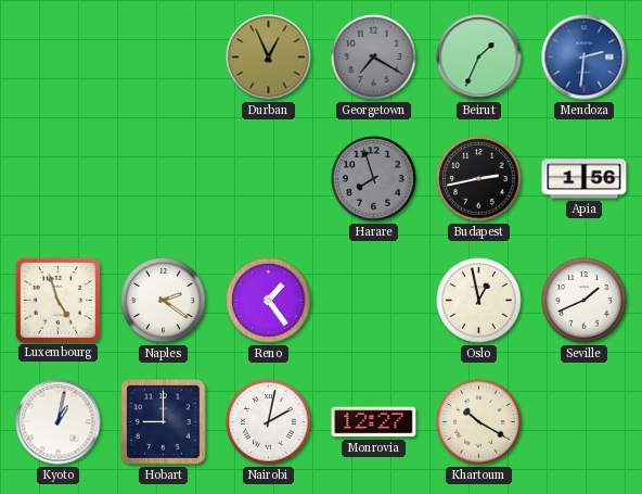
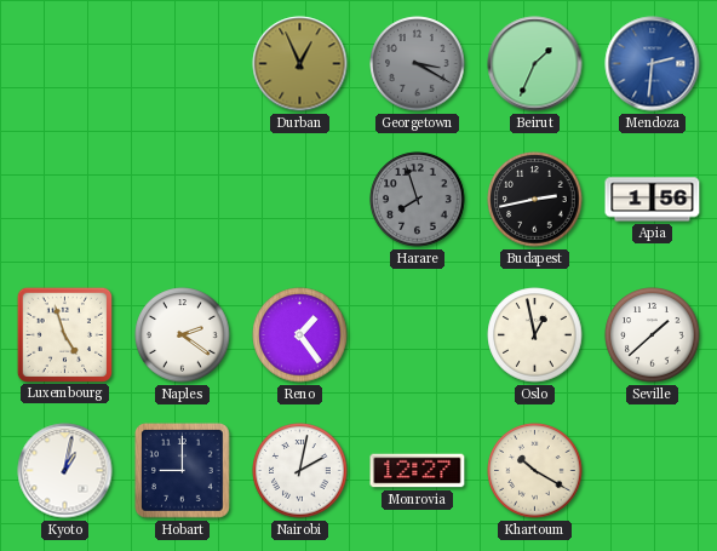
Georgetown: 7:20 -> 3:20
Seville: 1:41 -> 1:38
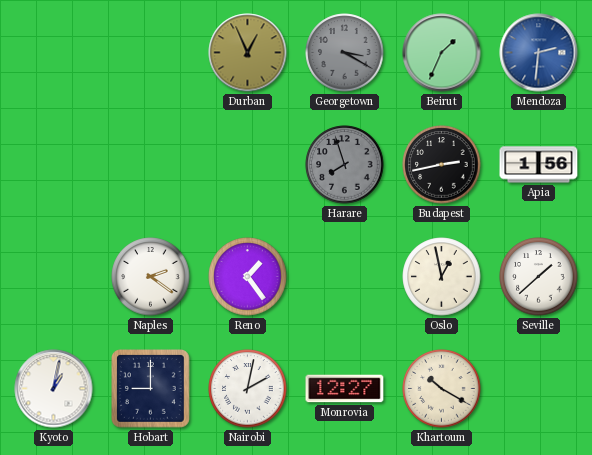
Luxembourg: 4:57 -> none
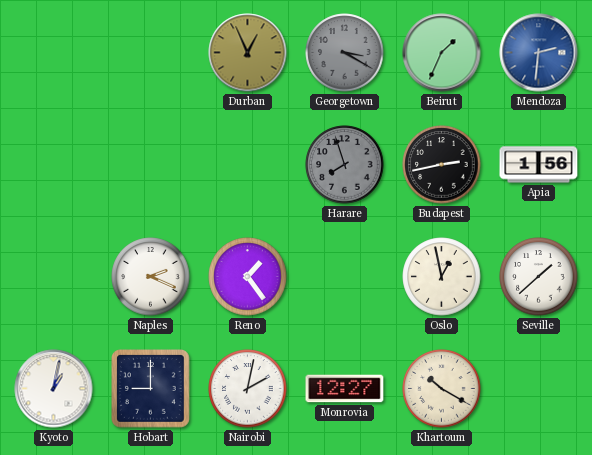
Naples: 2:21 -> 2:19
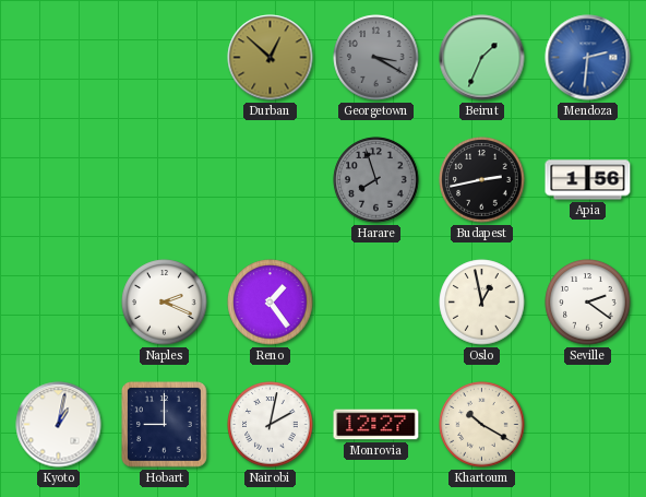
Durban: 12:56 -> 12:52
Seville: 1:38 -> 2:21
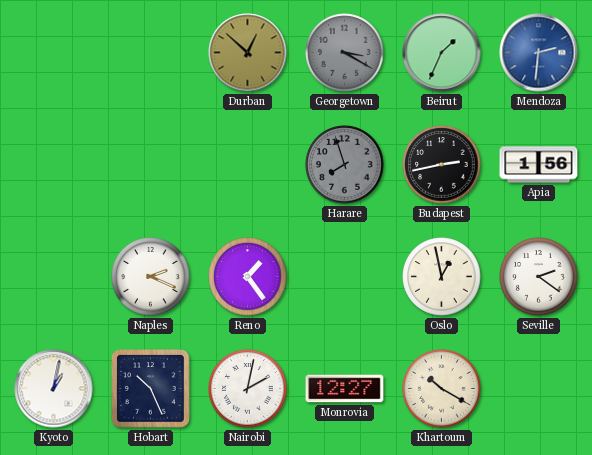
Hobart: 9:00 -> 10:26
